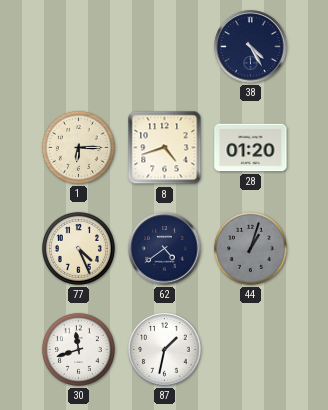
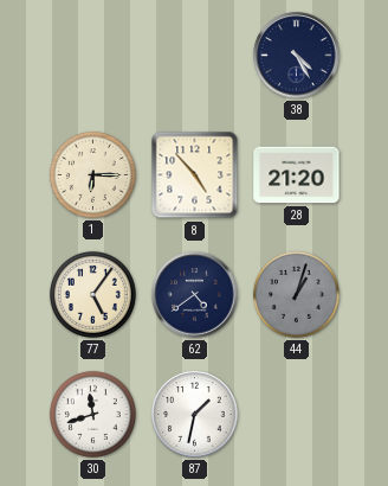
8: 4:42 -> 4:53
28: 01:20 -> 21:20
77: 4:26 -> 5:06
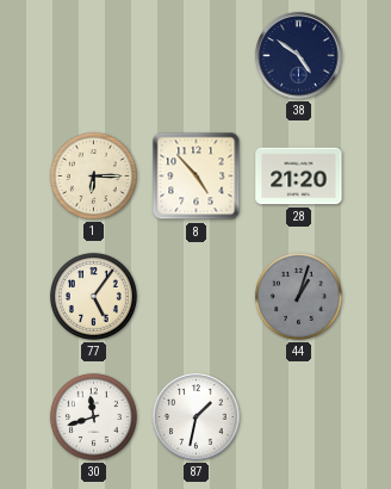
38: 4:25 -> 4:51
62: 4:39 -> none
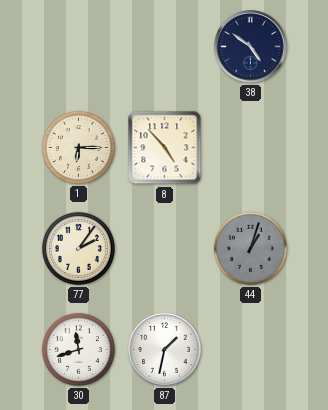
28: 21:20 -> none
77: 5:06 -> 2:06
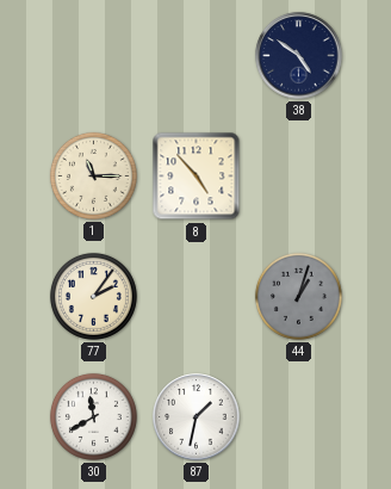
1: 6:15 -> 11:15
30: 11:42 -> 11:40
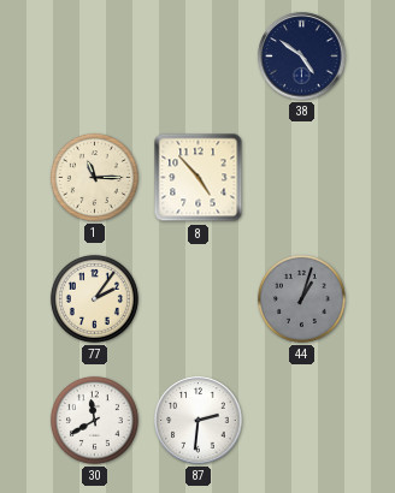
87: 1:32 -> 2:31
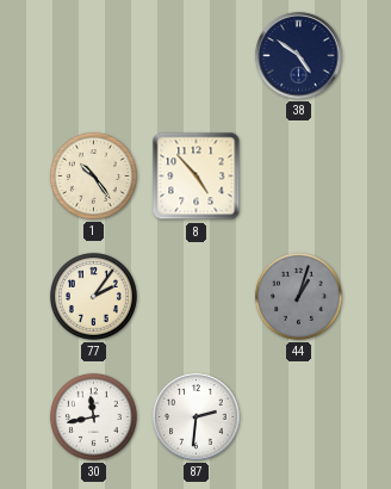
1: 11:15 -> 10:24
30: 11:40 -> 11:43
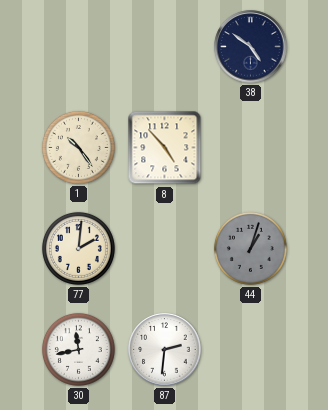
77: 2:06 -> 2:01
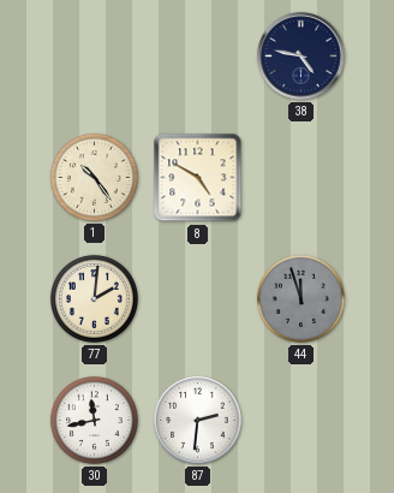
38: 4:51 -> 4:47
8: 4:53 -> 4:50
44: 1:03 -> 11:57
